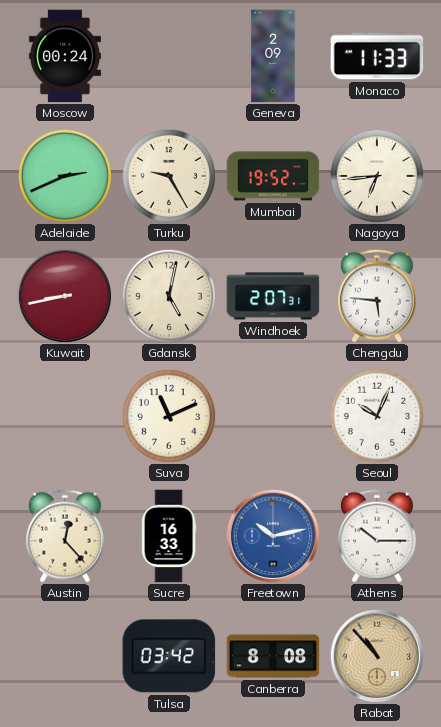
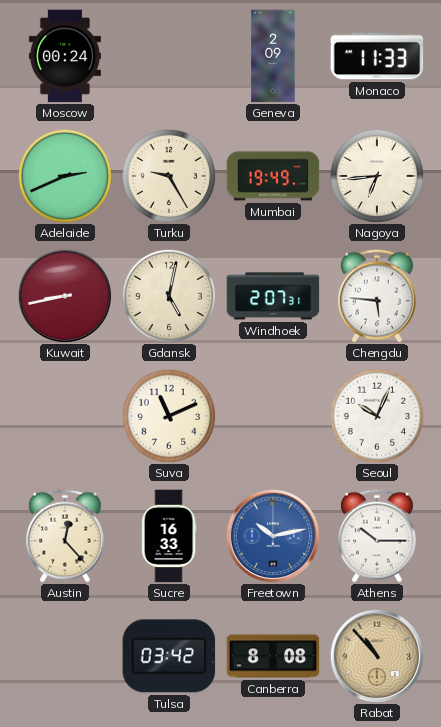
Mumbai: 19:52 -> 19:49
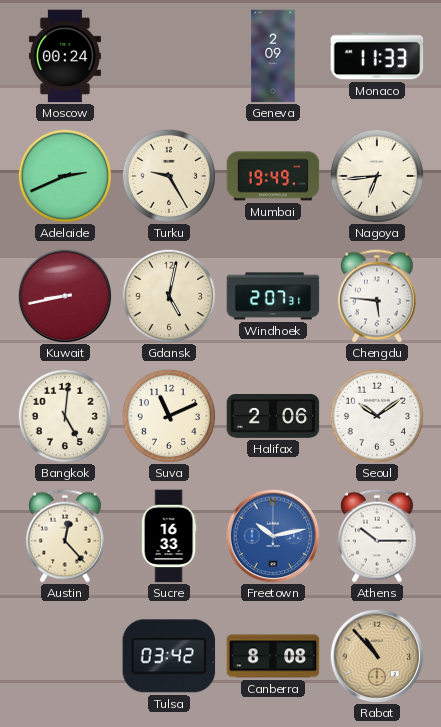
Bangkok: none -> 5:01
Halifax: none -> 2:06
Seoul: 10:04 -> 10:09
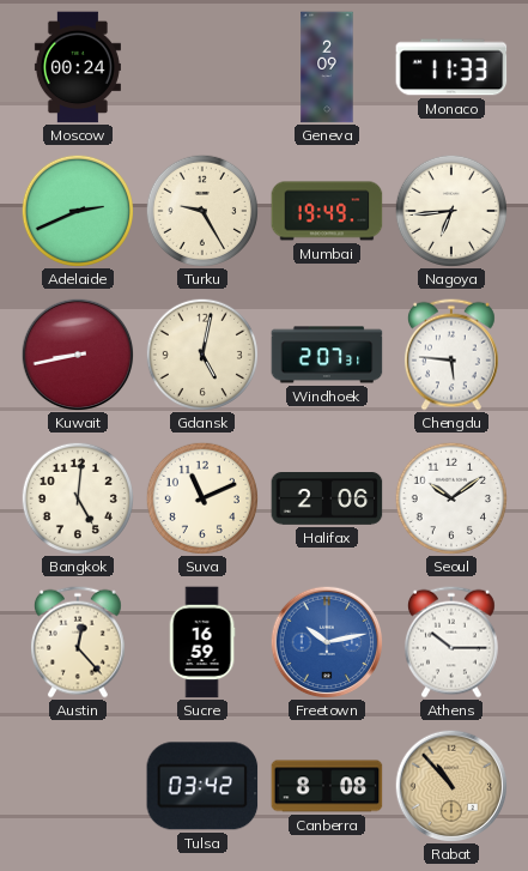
Sucre: 16:33 -> 16:59
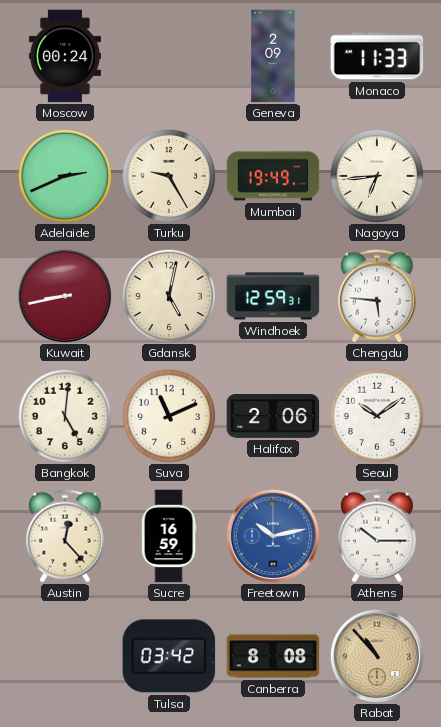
Windhoek: 2:07 -> 12:59
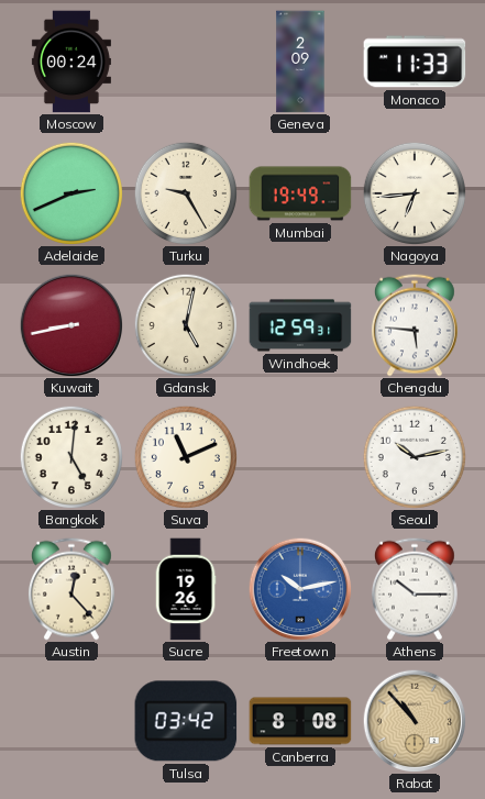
Halifax: 2:06 -> none
Seoul: 10:09 -> 10:13
Sucre: 16:59 -> 19:26
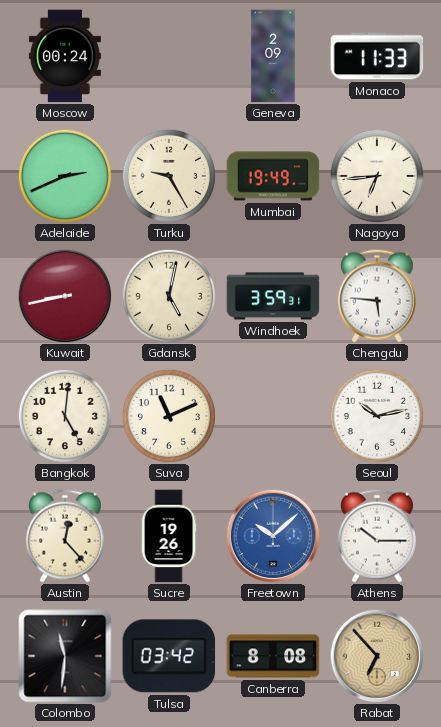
Windhoek: 12:59 -> 3:59
Freetown: 10:13 -> 10:08
Colombo: none -> 11:31
Rabat: 10:53 -> 6:53
